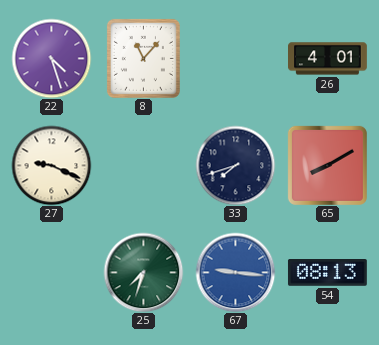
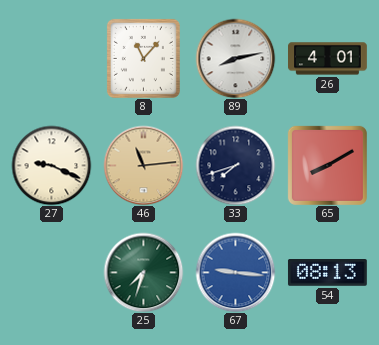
22: 4:27 -> none
89: none -> 8:13
46: none -> 11:14
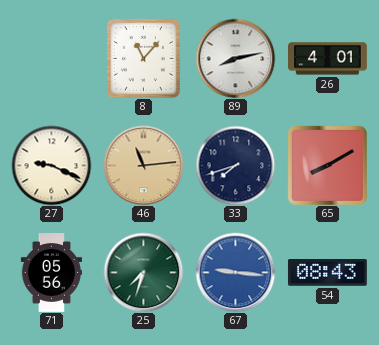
71: none -> 05:56
54: 08:13 -> 08:43
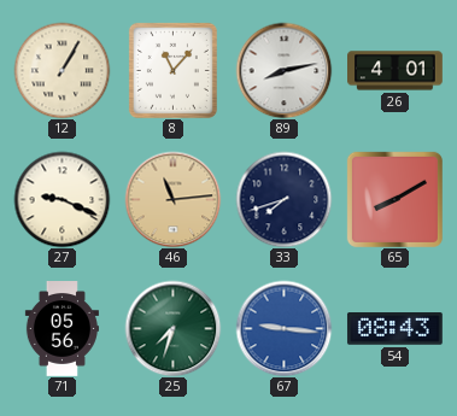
12: none -> 1:05
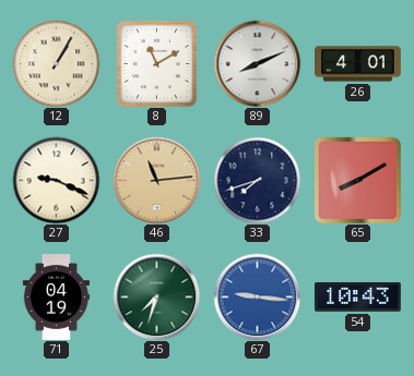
8: 11:07 -> 11:10
89: 8:13 -> 8:11
71: 05:56 -> 04:19
54: 08:43 -> 10:43
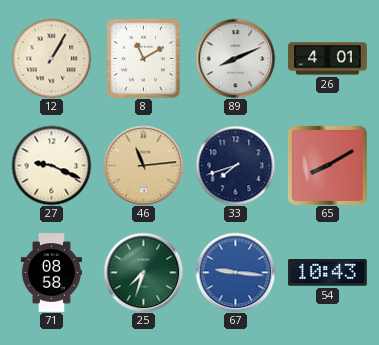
71: 04:19 -> 08:58
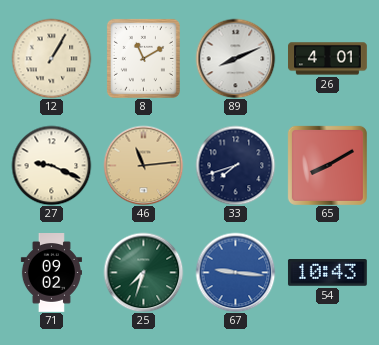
71: 08:58 -> 09:02
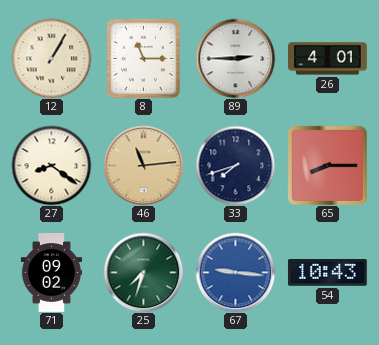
8: 11:10 -> 11:15
89: 8:11 -> 2:45
27: 9:19 -> 8:21
65: 8:10 -> 8:15
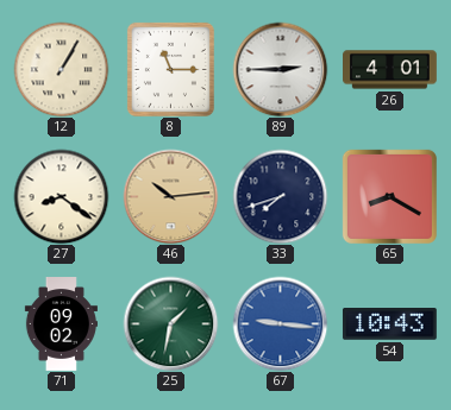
46: 11:14 -> 10:14
65: 8:15 -> 8:20
25: 7:33 -> 1:32
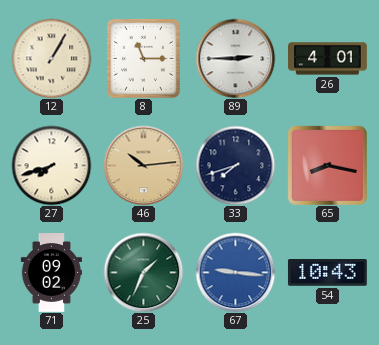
27: 8:21 -> 7:42
65: 8:20 -> 8:17
25: 1:32 -> 1:34
